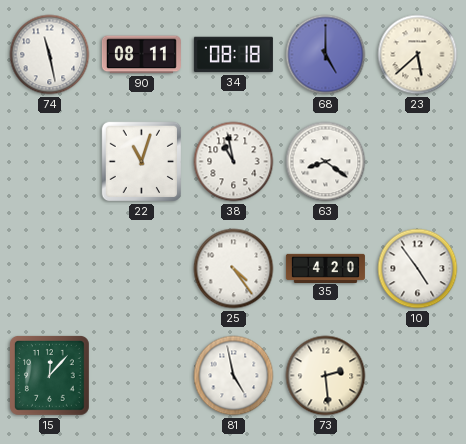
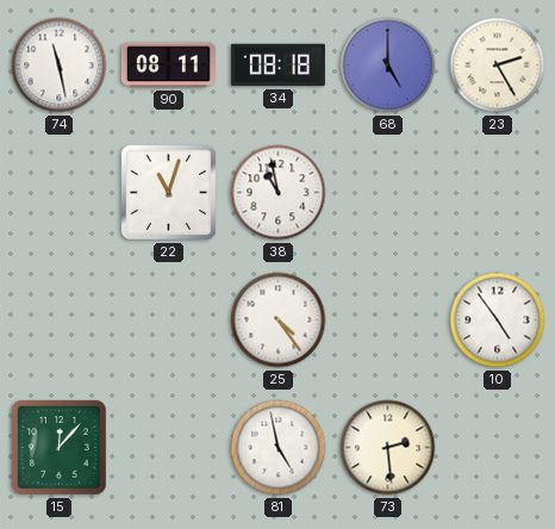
23: 5:38 -> 2:25
63: 8:21 -> none
35: 4:20 -> none
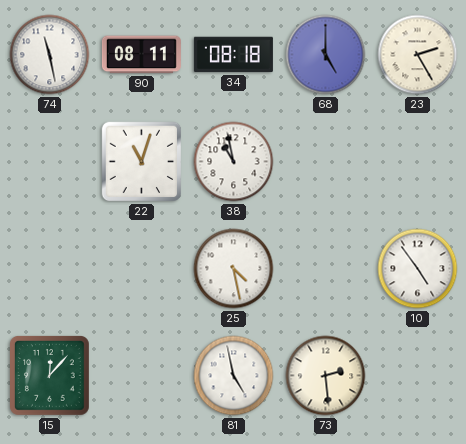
25: 4:24 -> 4:28
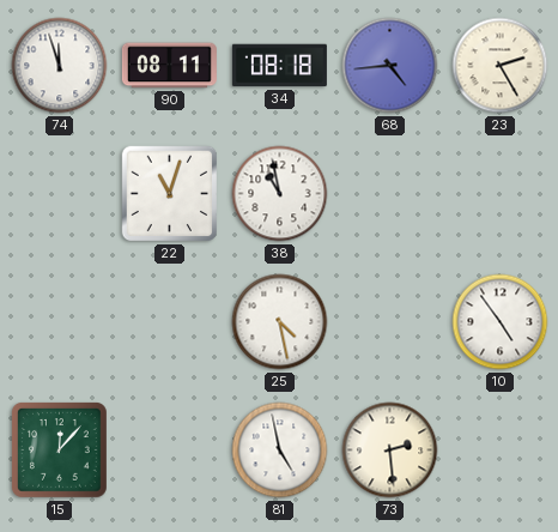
74: 11:28 -> 11:57
68: 5:00 -> 4:44
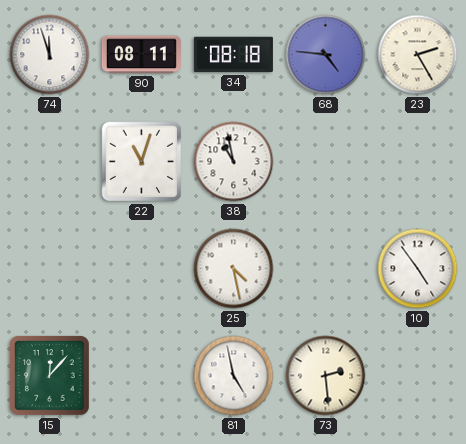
68: 4:44 -> 4:46
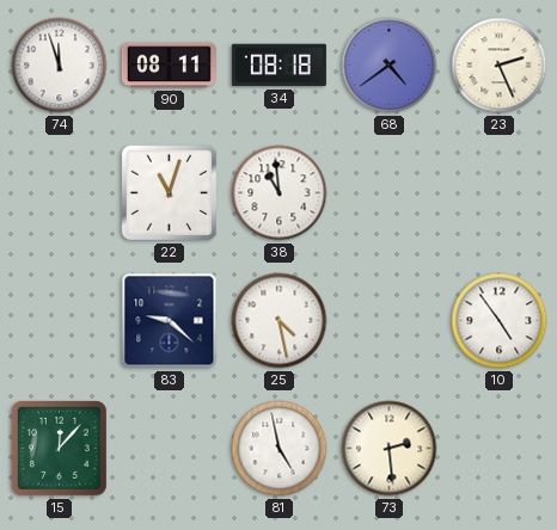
68: 4:46 -> 4:39
23: 2:25 -> 2:26
38: 10:58 -> 10:59
83: none -> 9:22
